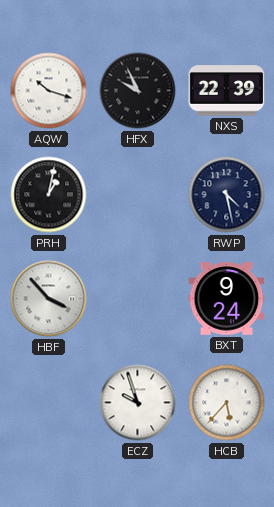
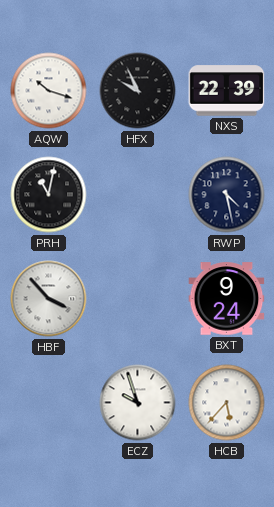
PRH: 1:02 -> 11:02
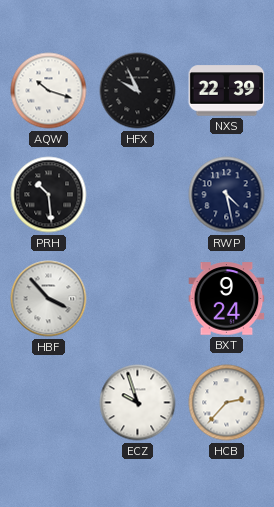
PRH: 11:02 -> 10:29
HCB: 5:37 -> 2:37
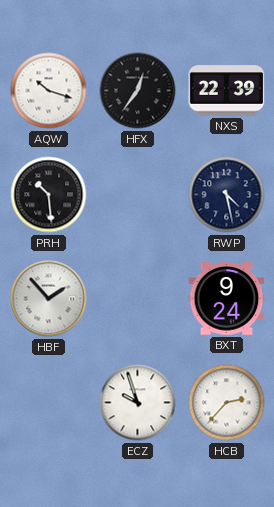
HFX: 9:56 -> 12:36
HBF: 3:53 -> 1:53
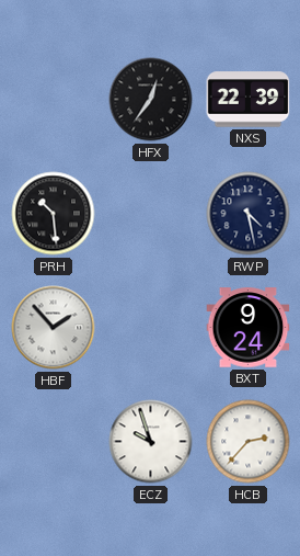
AQW: 10:18 -> none
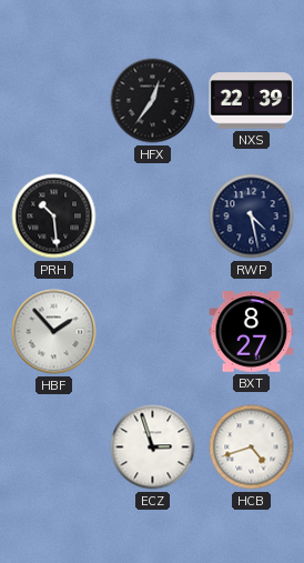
BXT: 9:24 -> 8:27
ECZ: 9:57 -> 2:57
HCB: 2:37 -> 4:42
